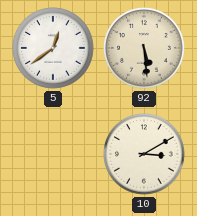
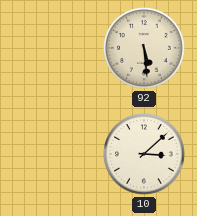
5: 12:39 -> none
10: 3:10 -> 3:08
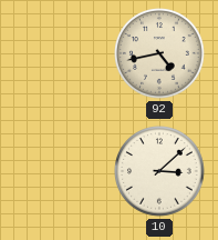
92: 5:29 -> 4:43
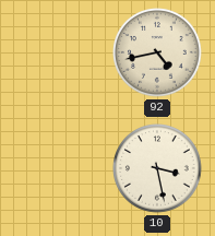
10: 3:08 -> 3:28
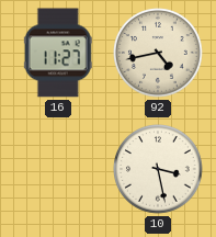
16: none -> 11:27
